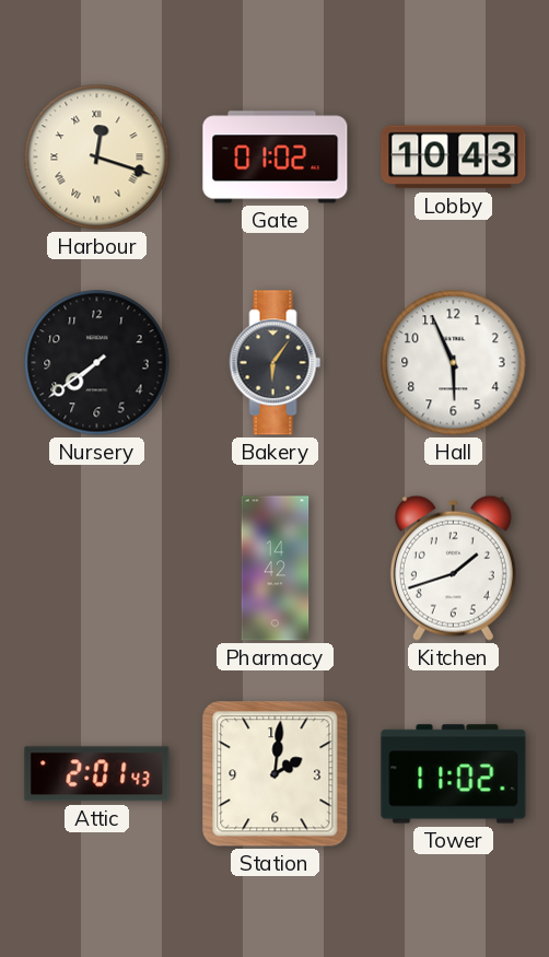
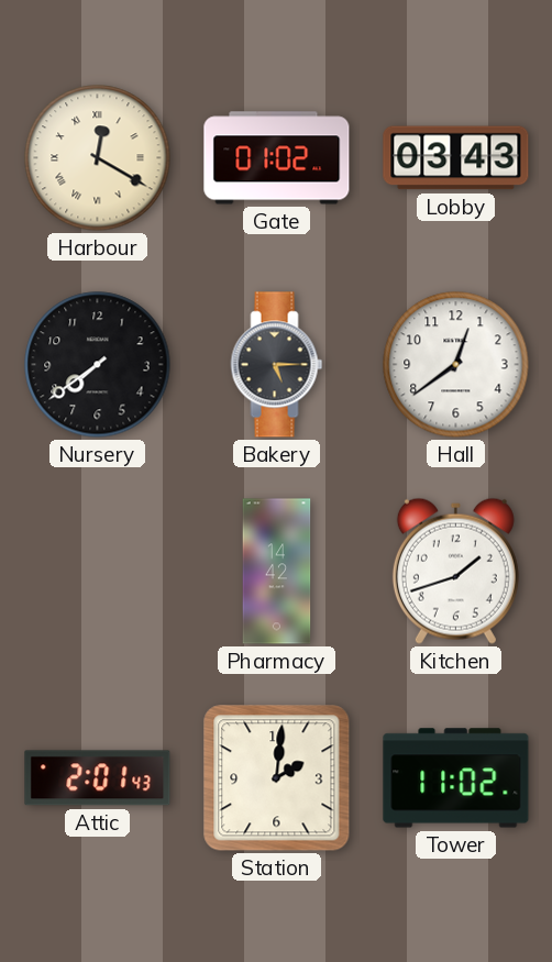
Harbour: 12:18 -> 12:20
Lobby: 10:43 -> 03:43
Bakery: 6:06 -> 5:15
Hall: 5:56 -> 12:39
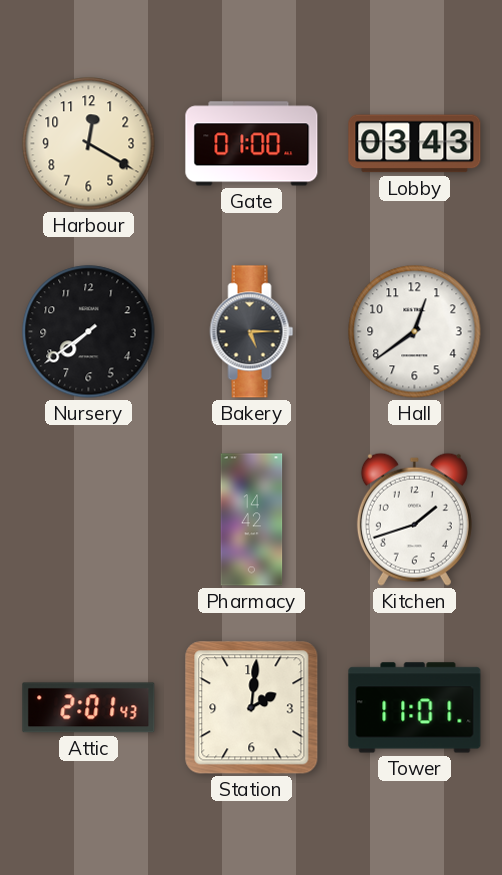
Harbour numerals: Roman -> Arabic
Gate: 01:02 -> 01:00
Tower: 11:02 -> 11:01
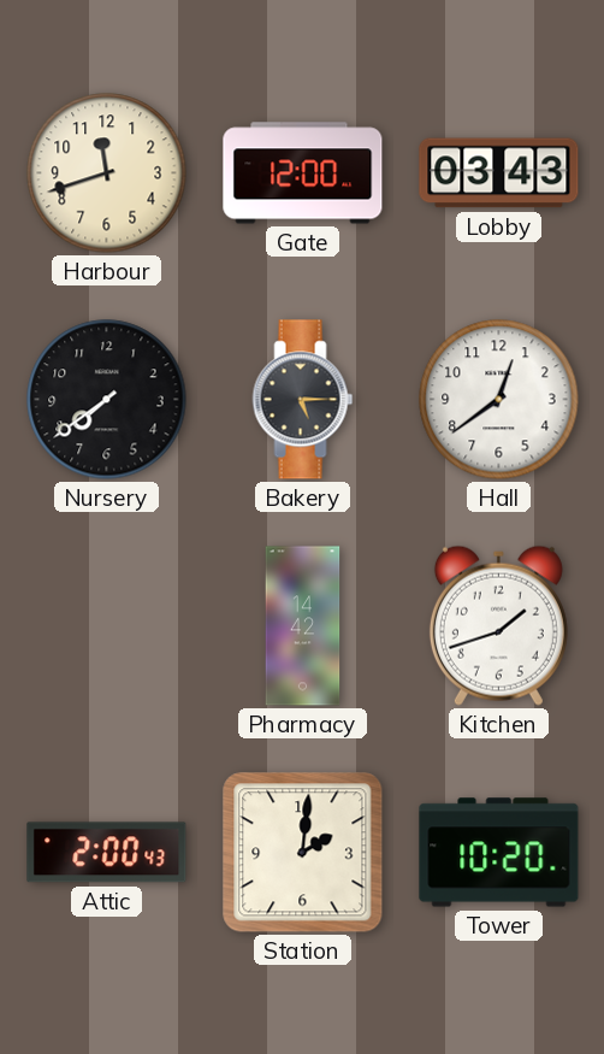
Harbour: 12:20 -> 11:42
Gate: 01:00 -> 12:00
Attic: 2:01 -> 2:00
Tower: 11:01 -> 10:20
